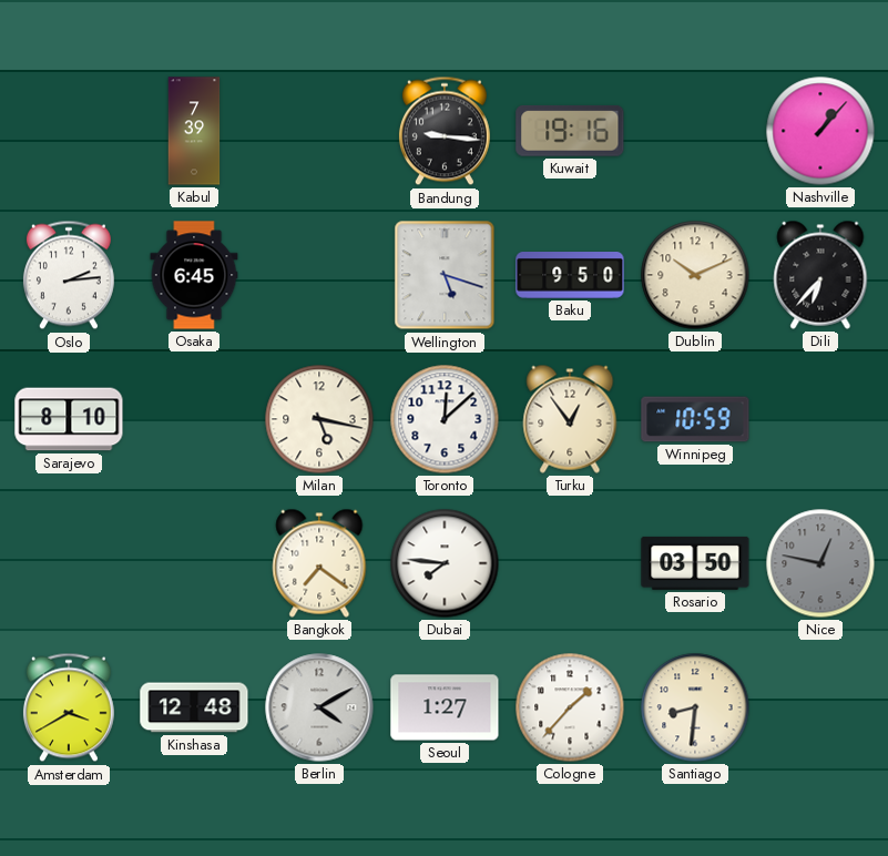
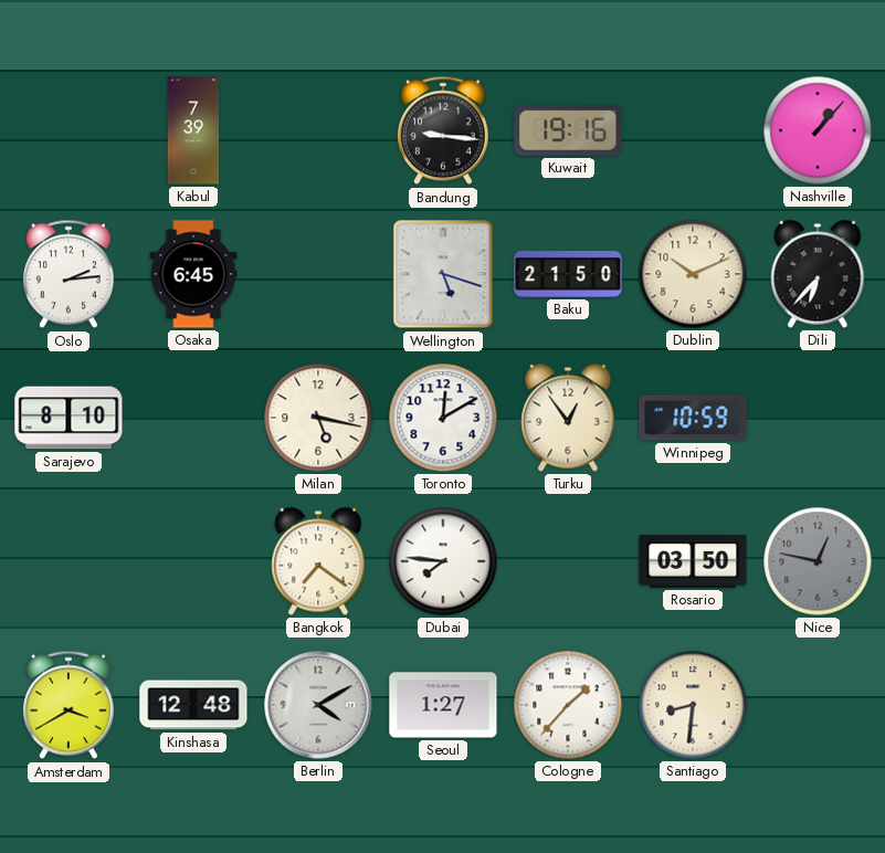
Baku: 9:50 -> 21:50
Toronto: 12:08 -> 12:10
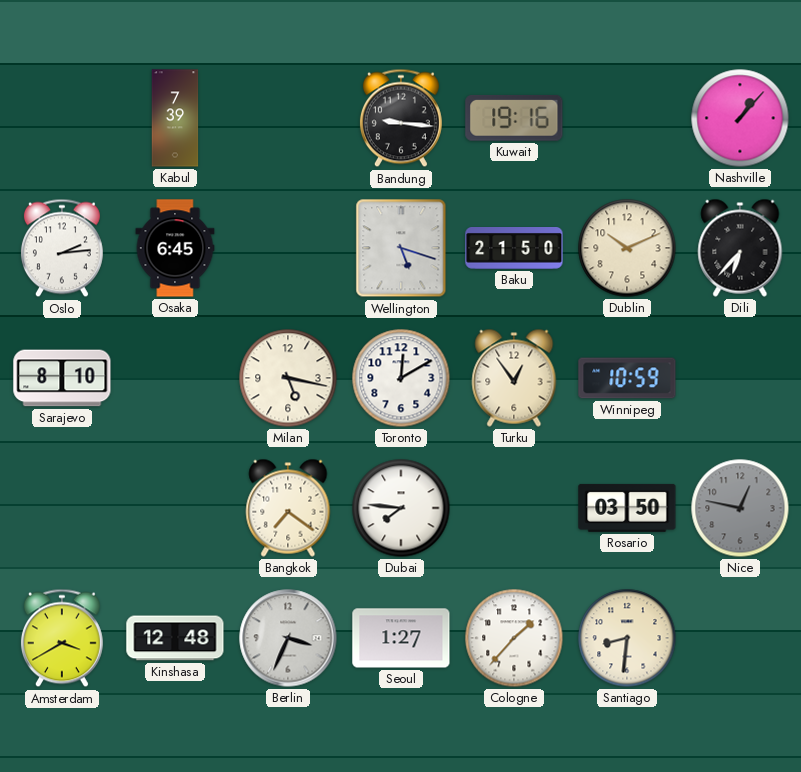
Berlin: 4:10 -> 3:34
